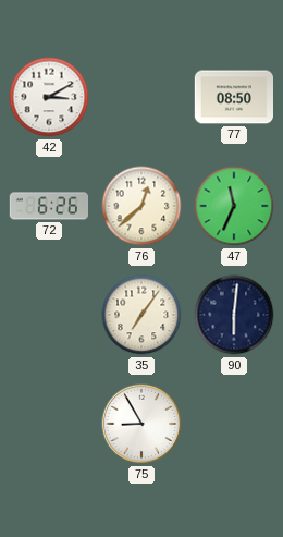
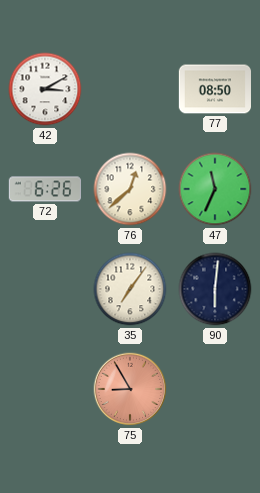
75 dial: white -> salmon
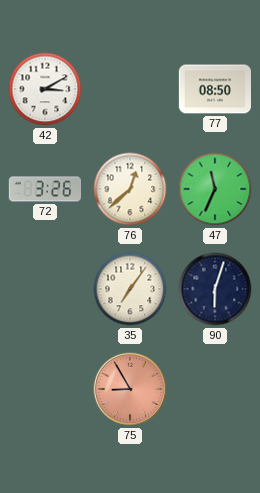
72: 6:26 -> 3:26
90: 6:01 -> 6:03
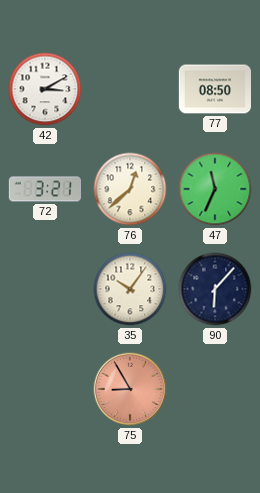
72: 3:26 -> 3:21
35: 7:06 -> 10:06
90: 6:03 -> 6:07
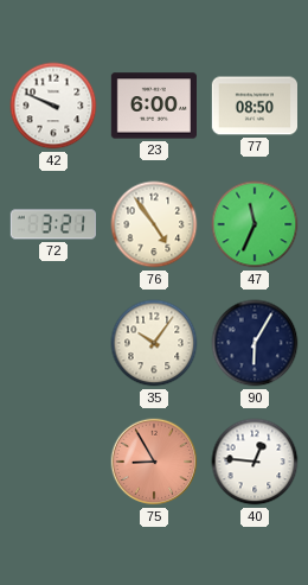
42: 3:10 -> 9:49
23: none -> 6:00
76: 12:38 -> 4:54
90: 6:07 -> 6:05
40: none -> 12:46
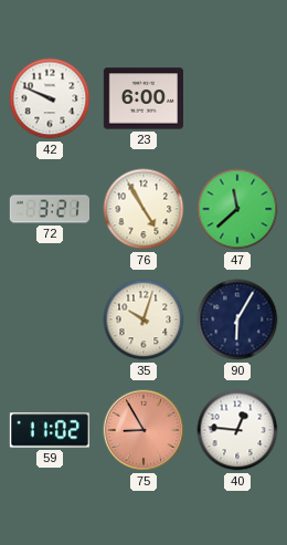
77: 08:50 -> none
76: 4:54 -> 4:55
47: 11:34 -> 11:38
35: 10:06 -> 10:03
59: none -> 11:02
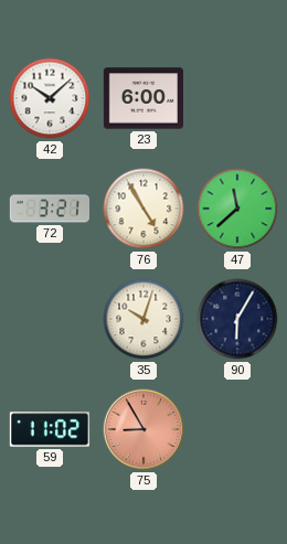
42: 9:49 -> 10:08
40: 12:46 -> none
